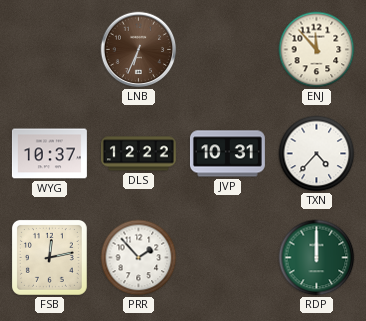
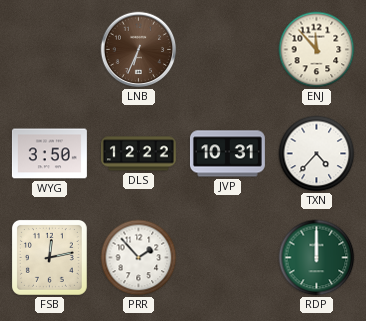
WYG: 10:37 -> 3:50
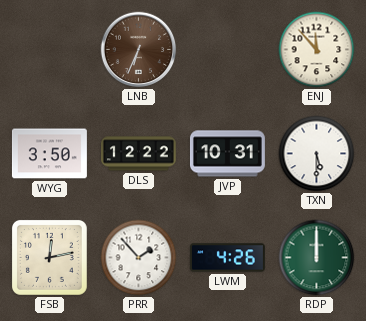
TXN: 4:37 -> 5:30
LWM: none -> 4:26
